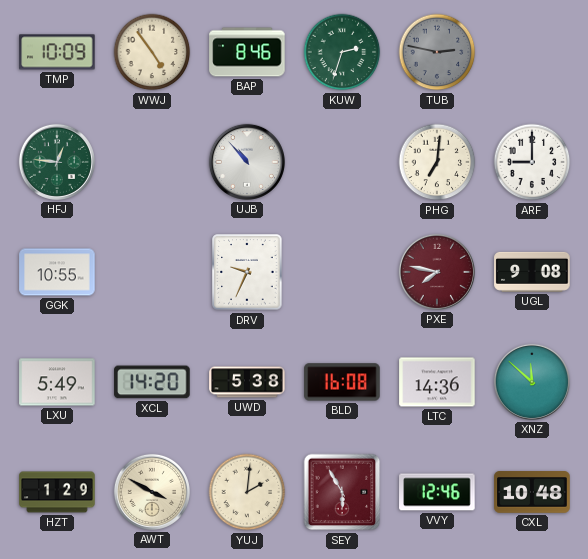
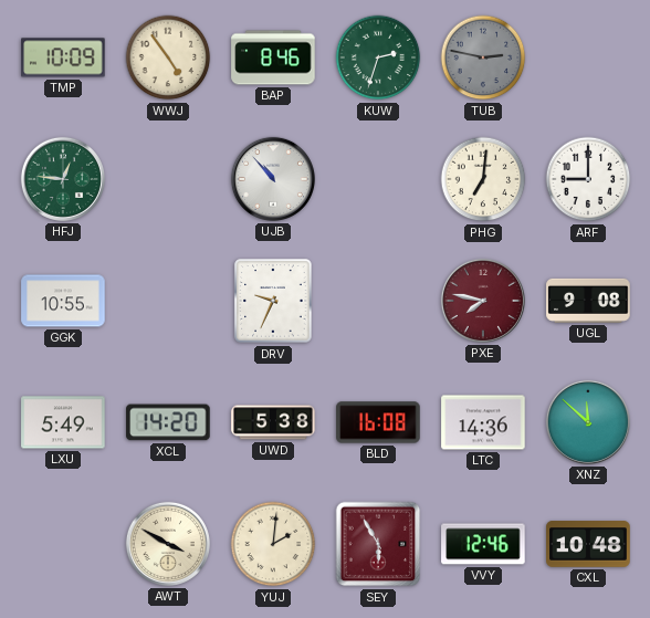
HZT: 1:29 -> none
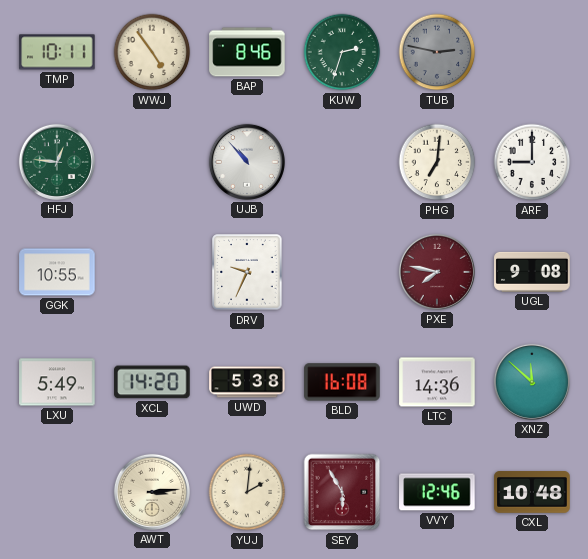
TMP: 10:09 -> 10:11
AWT: 3:50 -> 3:14
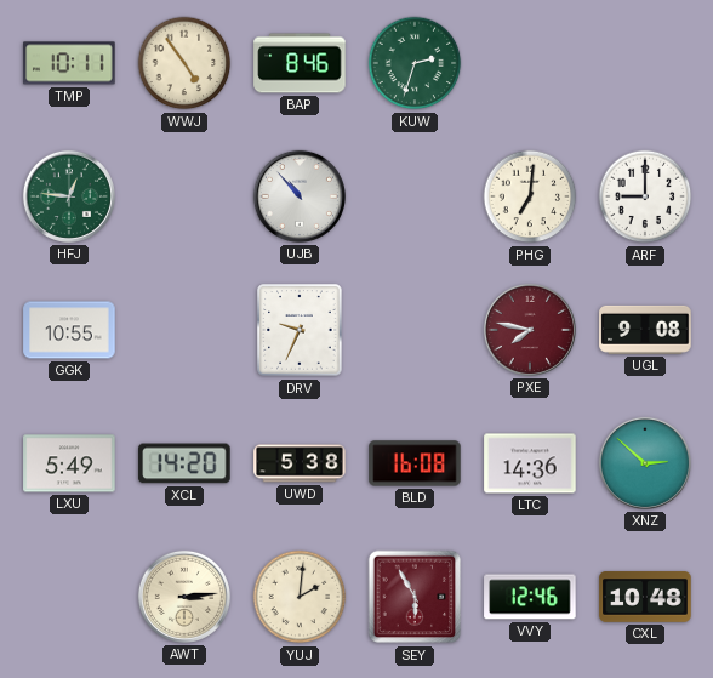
TUB: 2:47 -> none
XNZ: 11:52 -> 2:52
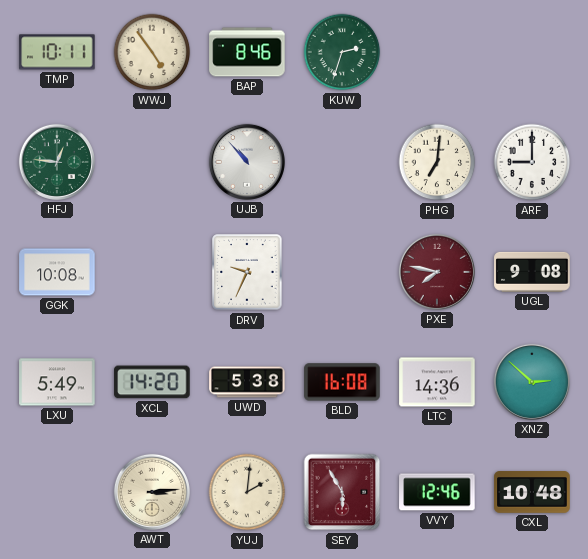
GGK: 10:55 -> 10:08
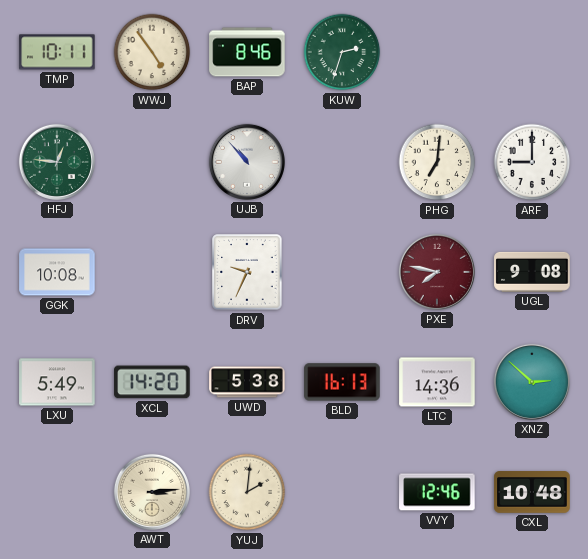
BLD: 16:08 -> 16:13
SEY: 5:55 -> none
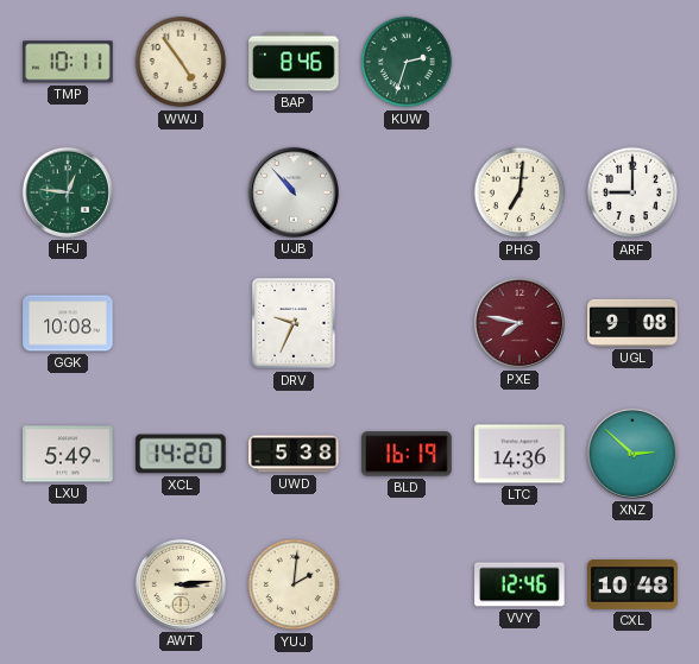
BLD: 16:13 -> 16:19
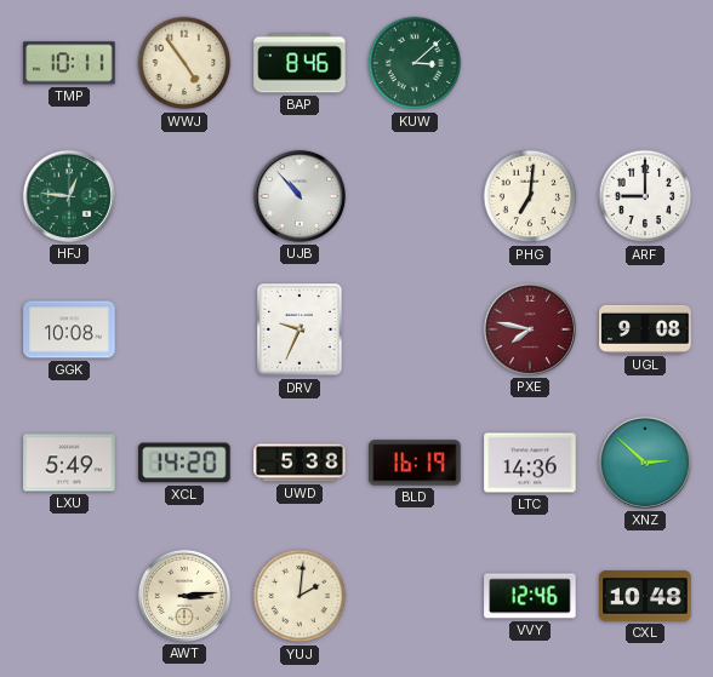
KUW: 2:33 -> 3:08
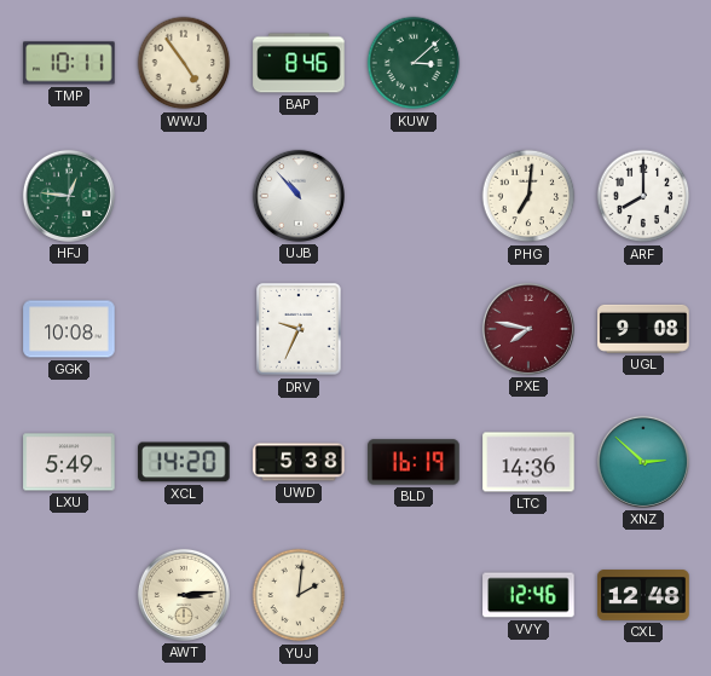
ARF: 9:00 -> 8:00
CXL: 10:48 -> 12:48
